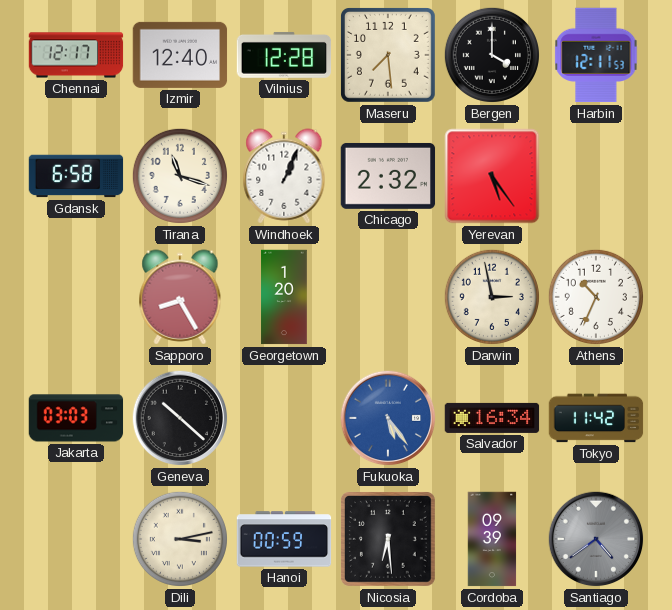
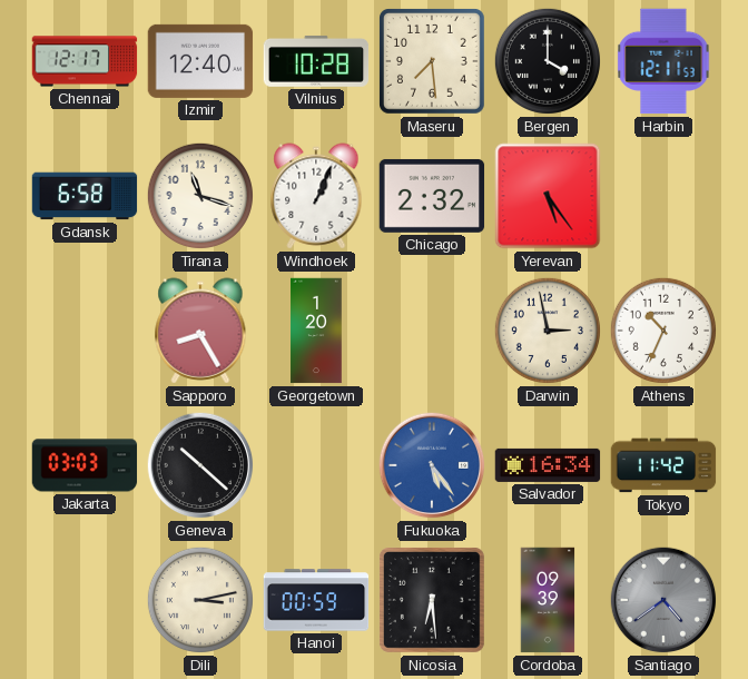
Vilnius: 12:28 -> 10:28
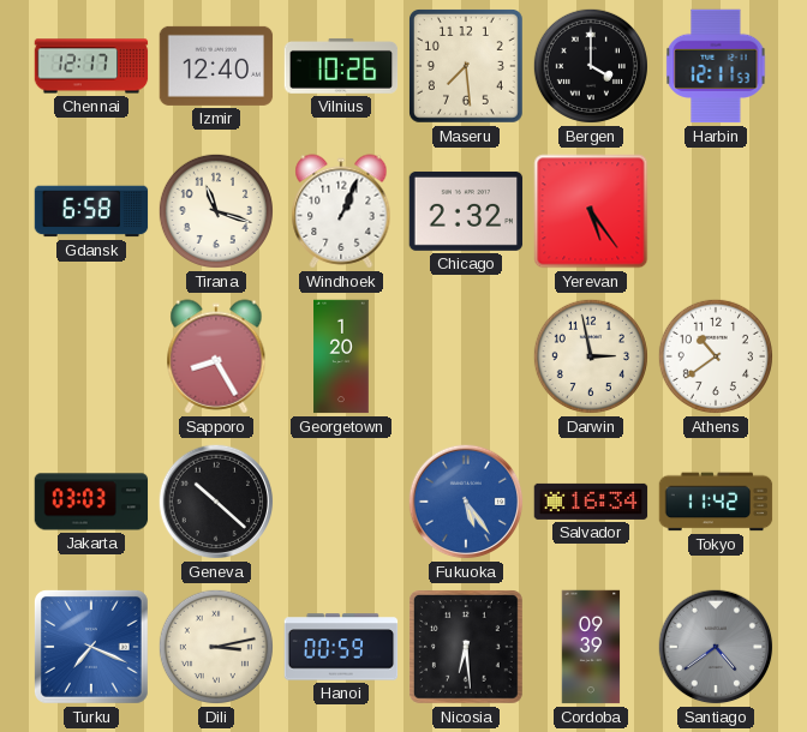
Vilnius: 10:28 -> 10:26
Athens: 10:34 -> 10:39
Turku: none -> 7:19
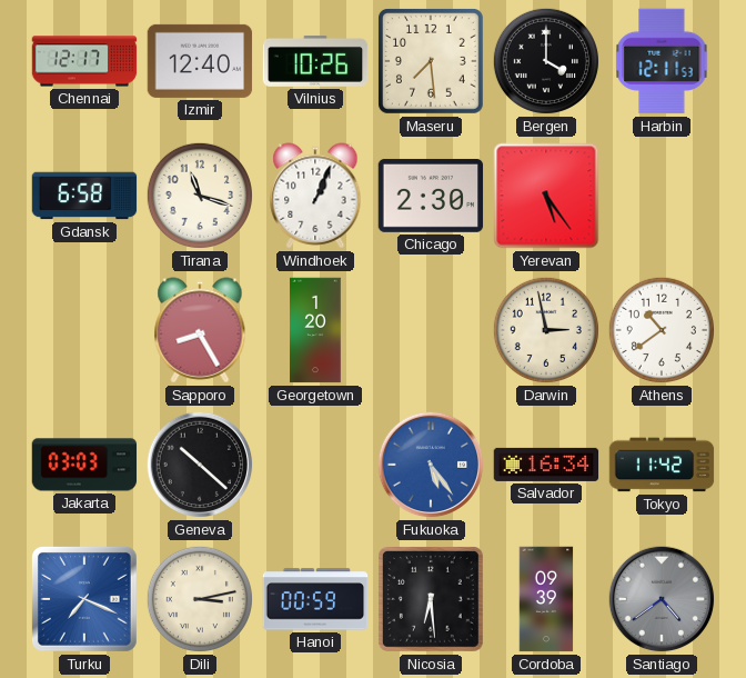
Chicago: 2:32 -> 2:30
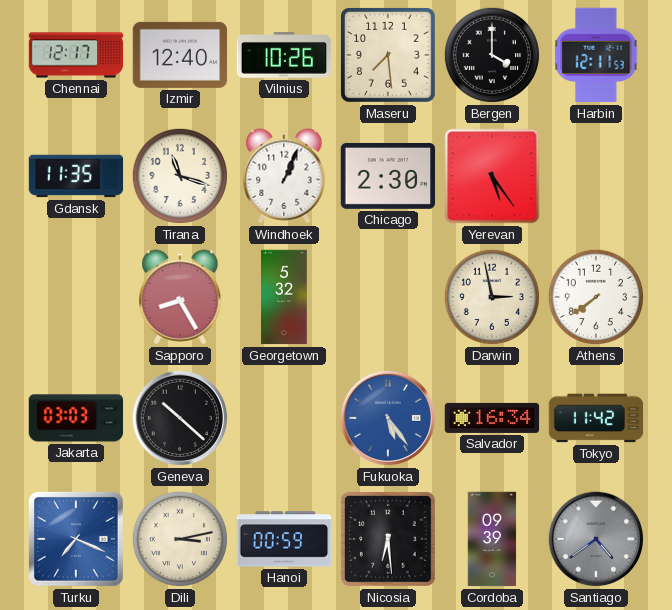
Gdansk: 6:58 -> 11:35
Georgetown: 1:20 -> 5:32
Athens: 10:39 -> 7:39
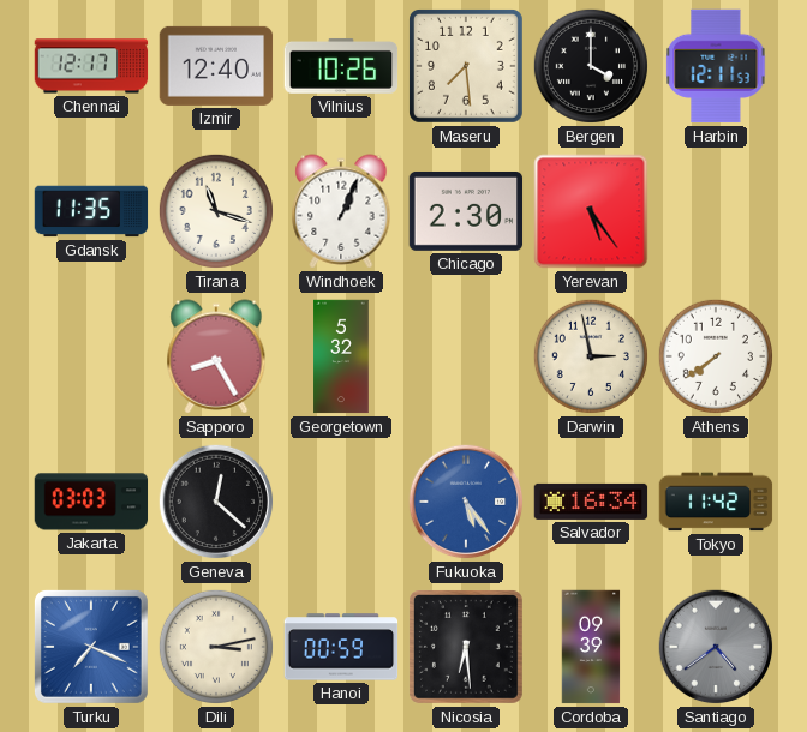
Geneva: 10:22 -> 12:22
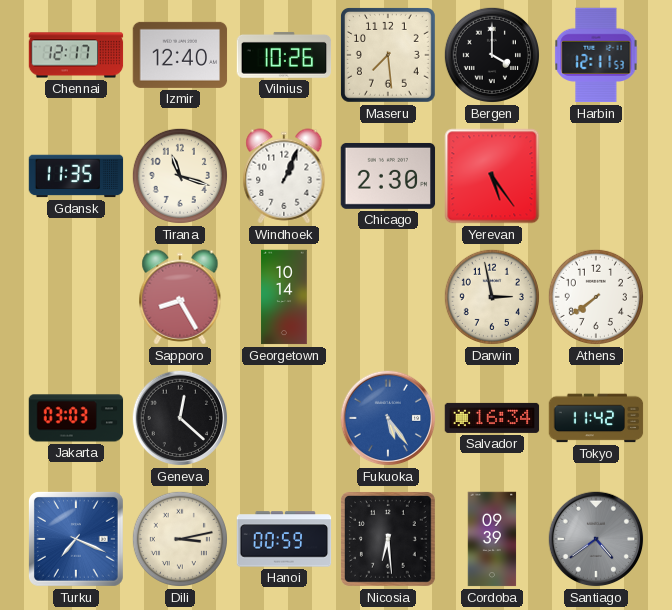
Georgetown: 5:32 -> 10:14
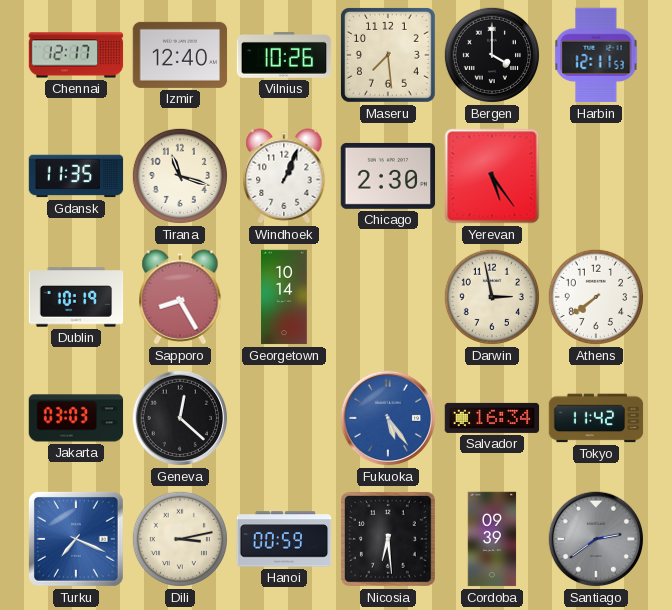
Dublin: none -> 10:19
Santiago: 4:39 -> 2:39
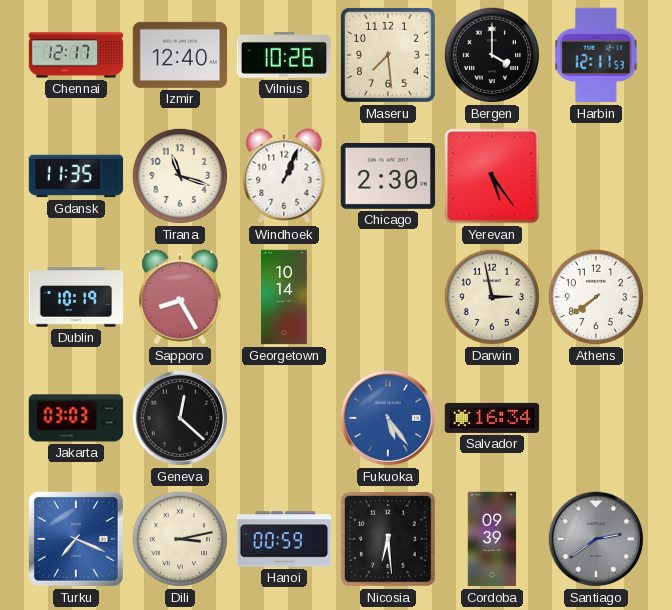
Tokyo: 11:42 -> none
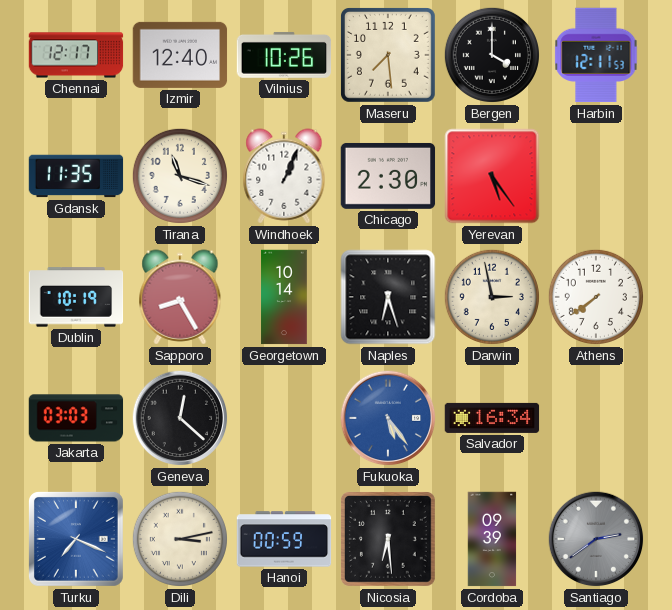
Naples: none -> 6:27
